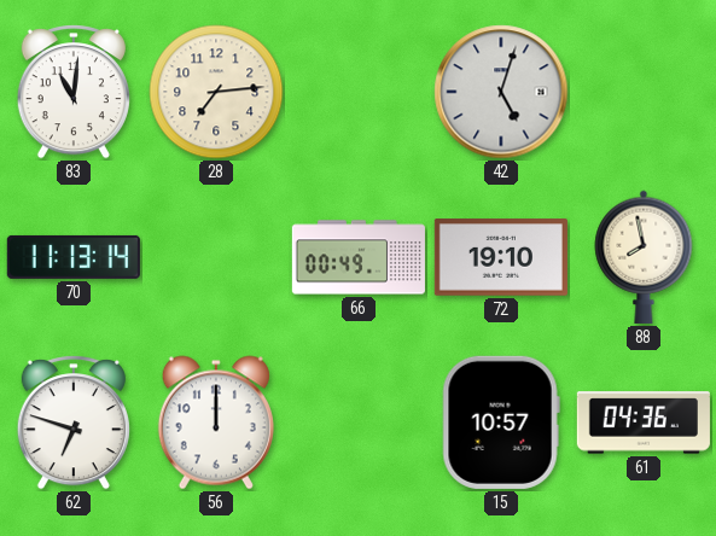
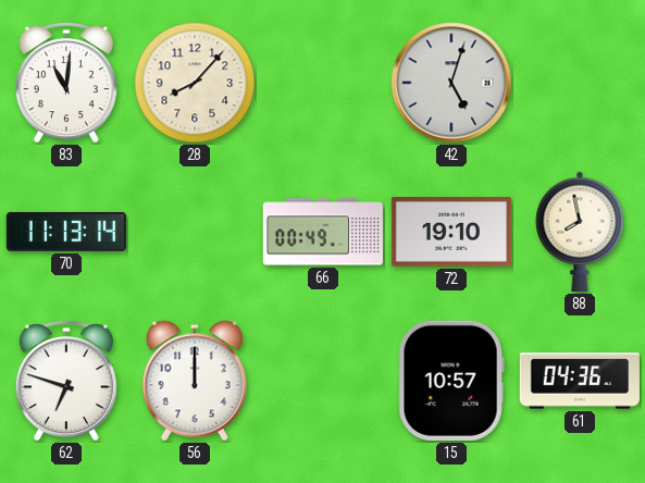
28: 7:14 -> 8:07
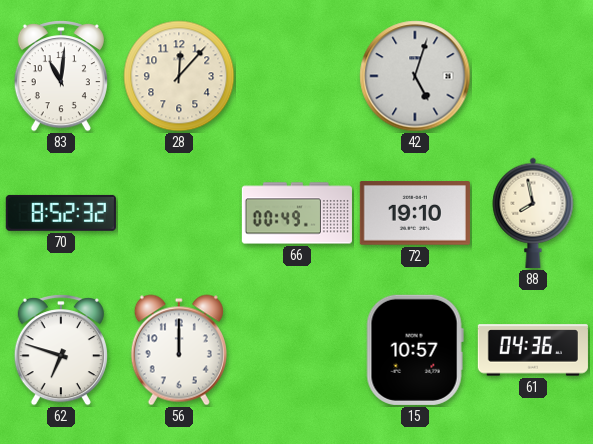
28: 8:07 -> 12:07
70: 11:13 -> 8:52
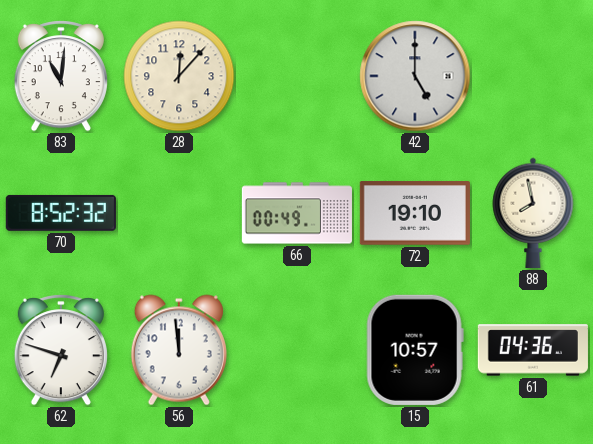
42: 5:03 -> 5:00
56: 12:00 -> 11:59
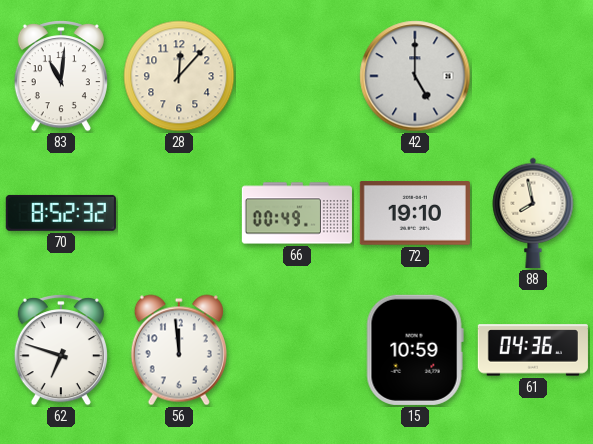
15: 10:57 -> 10:59
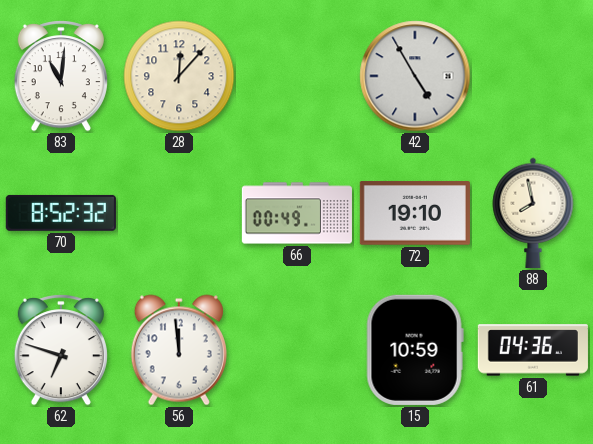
42: 5:00 -> 4:55
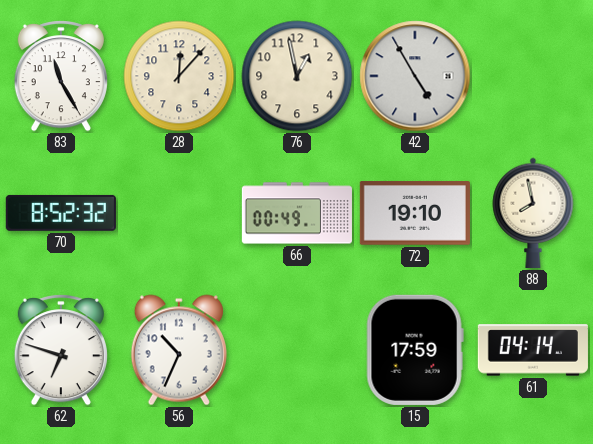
83: 11:01 -> 11:25
76: none -> 12:58
56: 11:59 -> 10:34
15: 10:59 -> 17:59
61: 04:36 -> 04:14
